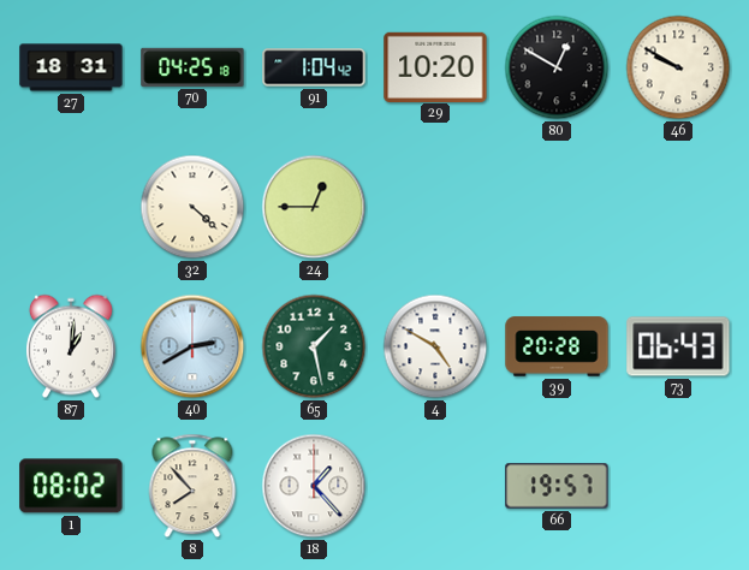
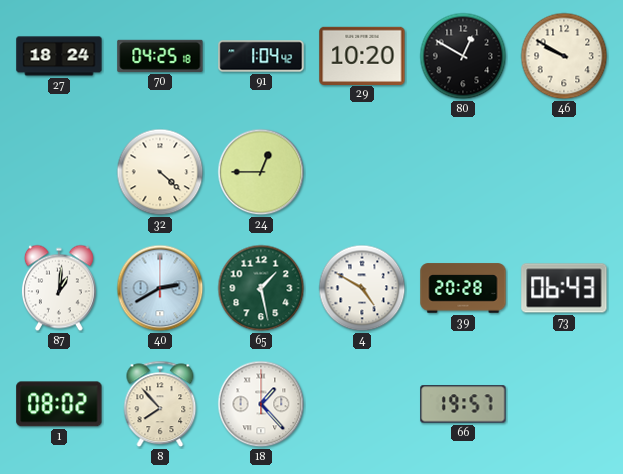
27: 18:31 -> 18:24
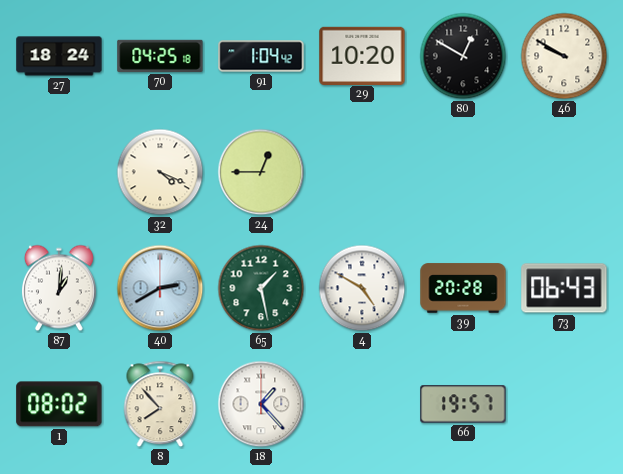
32: 4:22 -> 4:19
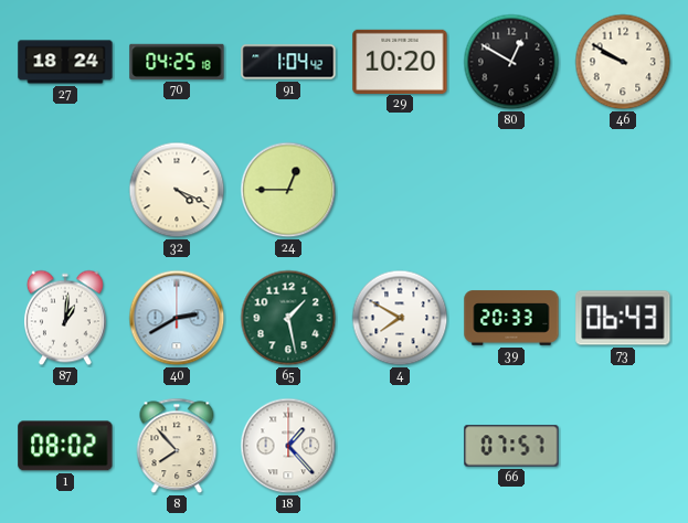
4: 4:50 -> 7:50
39: 20:28 -> 20:33
66: 19:57 -> 07:57
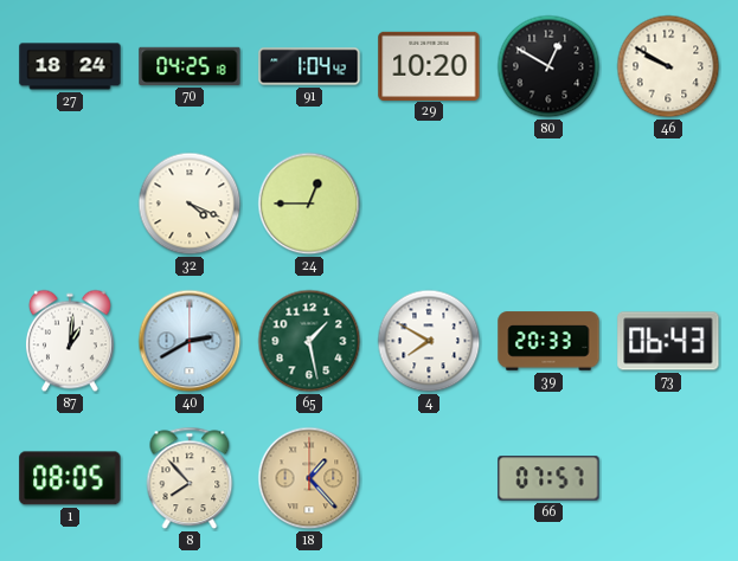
1: 08:02 -> 08:05
18 dial: white -> champagne
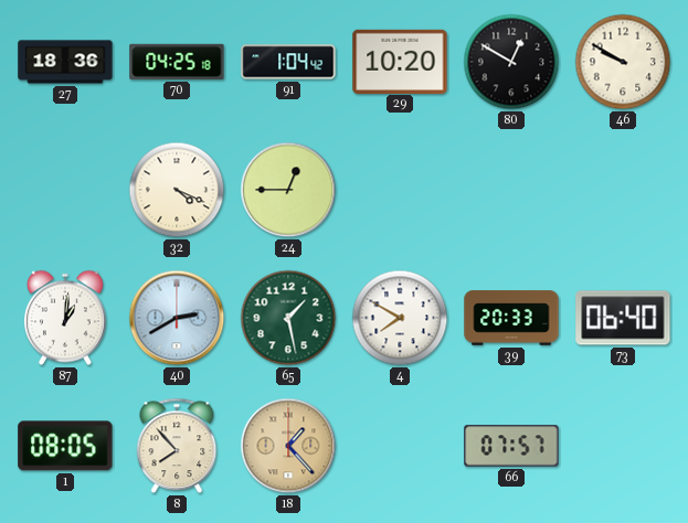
27: 18:24 -> 18:36
73: 06:43 -> 06:40
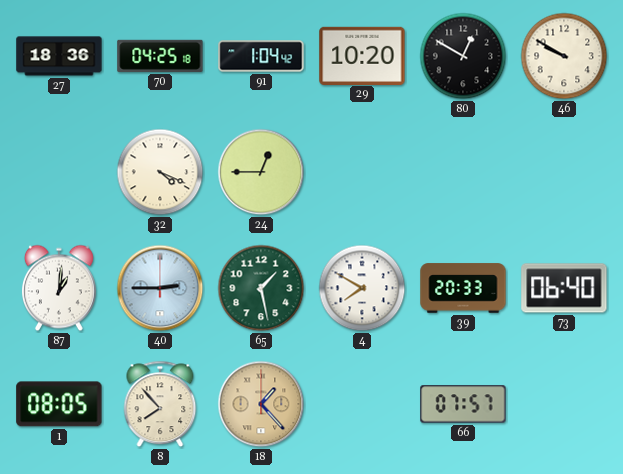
40: 2:40 -> 2:45
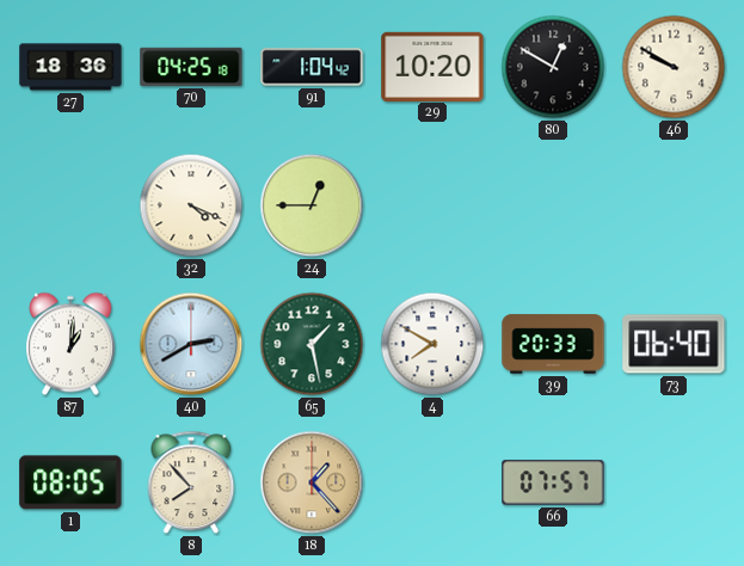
40: 2:45 -> 2:40
